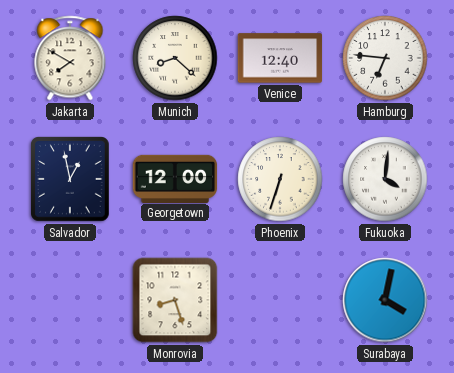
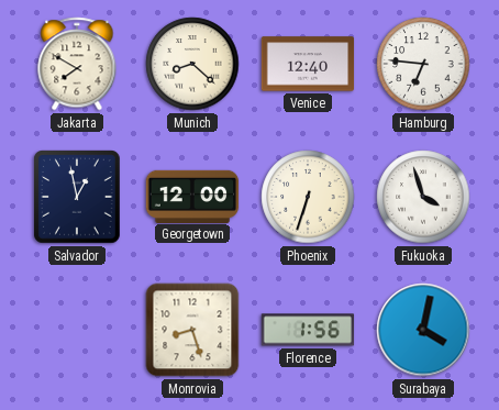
Fukuoka: 4:01 -> 3:57
Florence: none -> 1:56
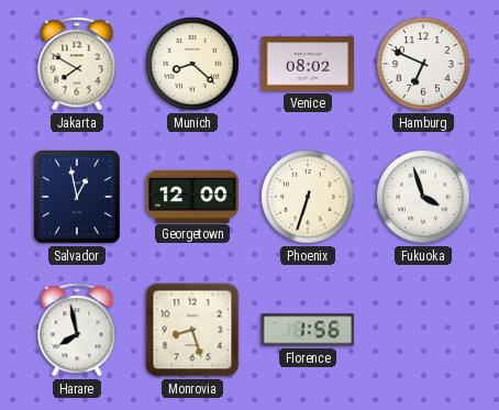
Venice: 12:40 -> 08:02
Hamburg: 6:46 -> 6:49
Harare: none -> 7:58
Surabaya: 4:02 -> none
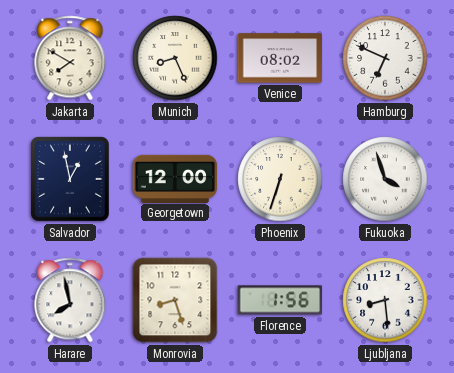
Munich: 8:22 -> 8:26
Ljubljana: none -> 8:29
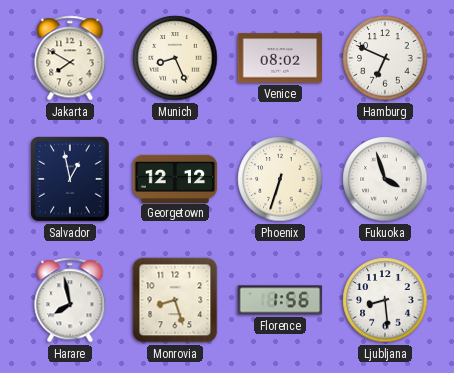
Georgetown: 12:00 -> 12:12
